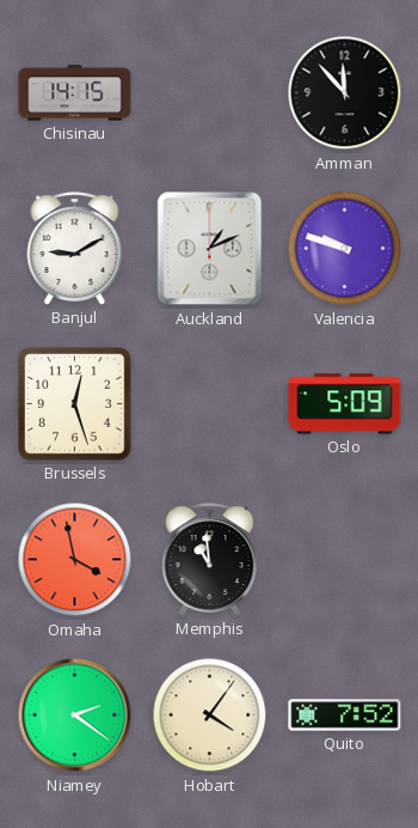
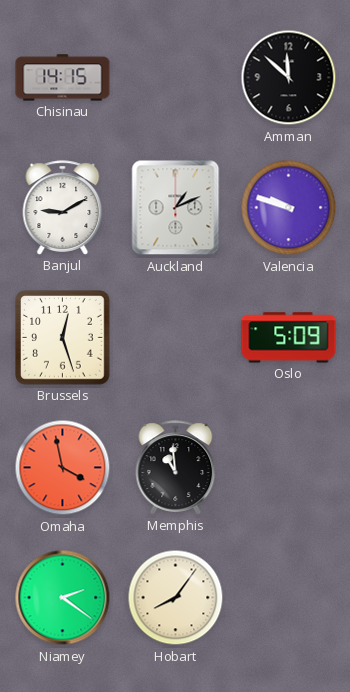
Amman: 11:53 -> 11:52
Hobart: 4:06 -> 8:06
Quito: 7:52 -> none
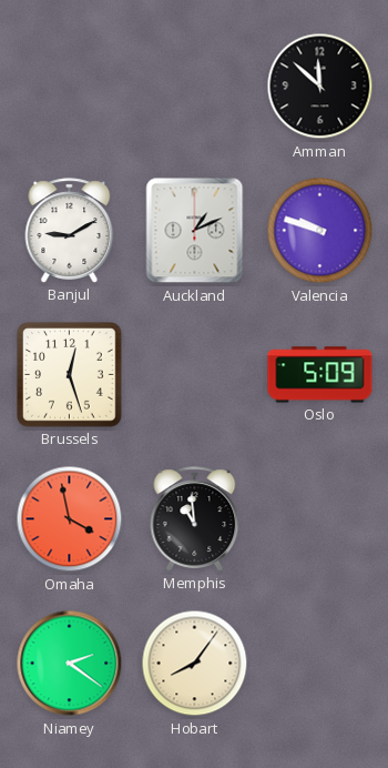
Chisinau: 14:15 -> none
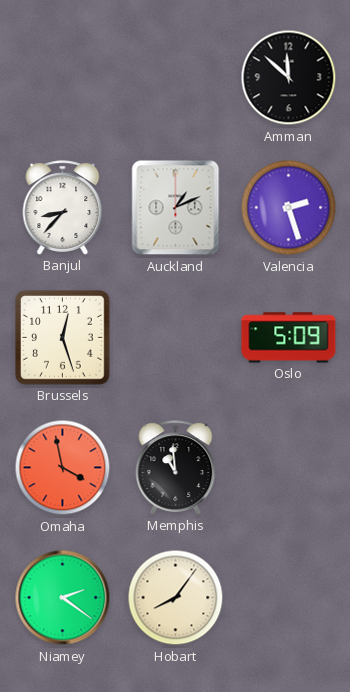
Banjul: 9:10 -> 8:37
Valencia: 9:48 -> 2:27
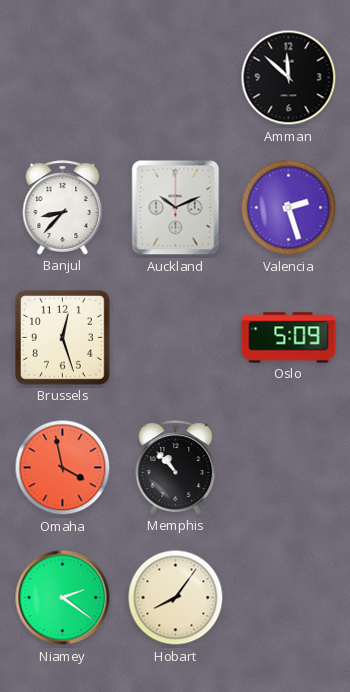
Auckland: 1:11 -> 10:11
Memphis: 10:59 -> 10:53
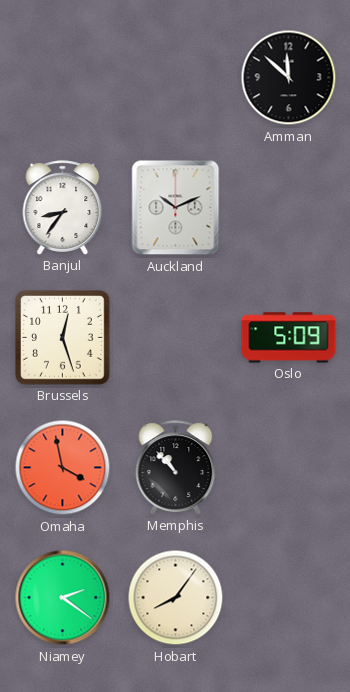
Banjul: 8:37 -> 8:36
Valencia: 2:27 -> none
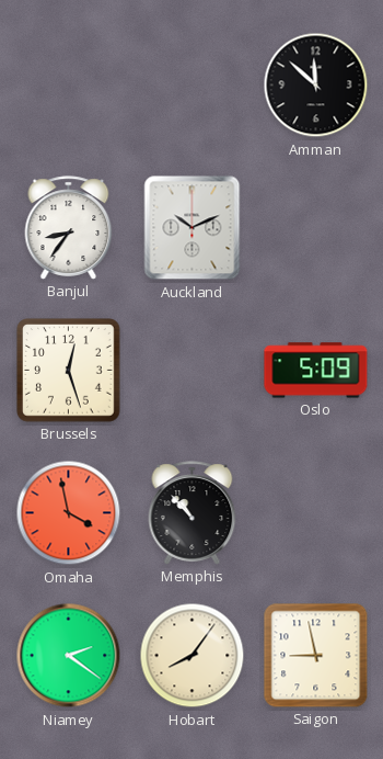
Saigon: none -> 8:58
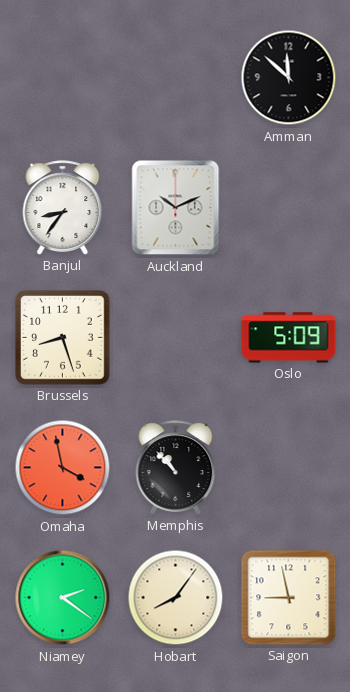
Brussels: 12:27 -> 8:27
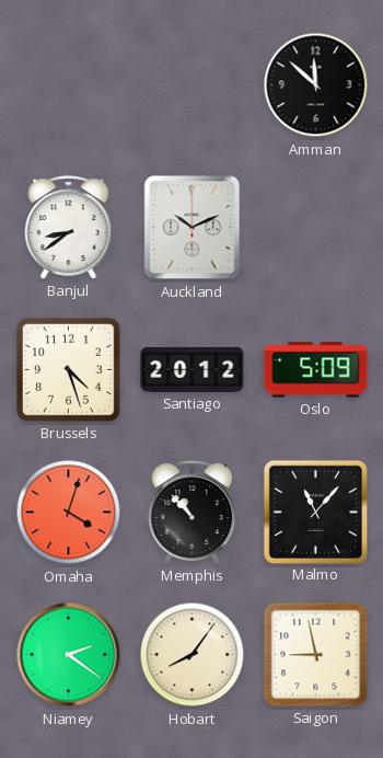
Banjul: 8:36 -> 8:39
Brussels: 8:27 -> 4:27
Santiago: none -> 20:12
Omaha: 3:58 -> 4:03
Malmo: none -> 11:07
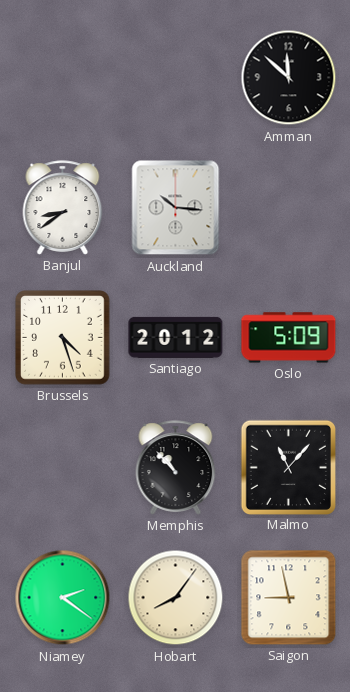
Auckland: 10:11 -> 10:16
Omaha: 4:03 -> none
